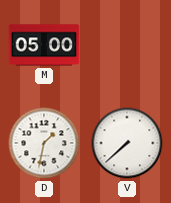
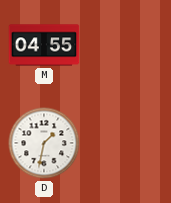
M: 05:00 -> 04:55
V: 7:38 -> none
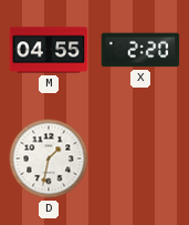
X: none -> 2:20
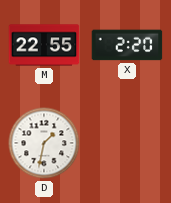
M: 04:55 -> 22:55
